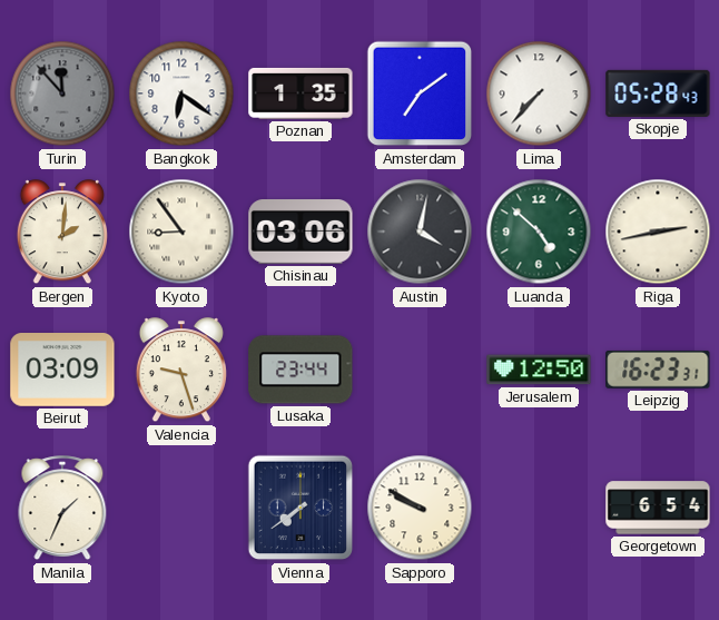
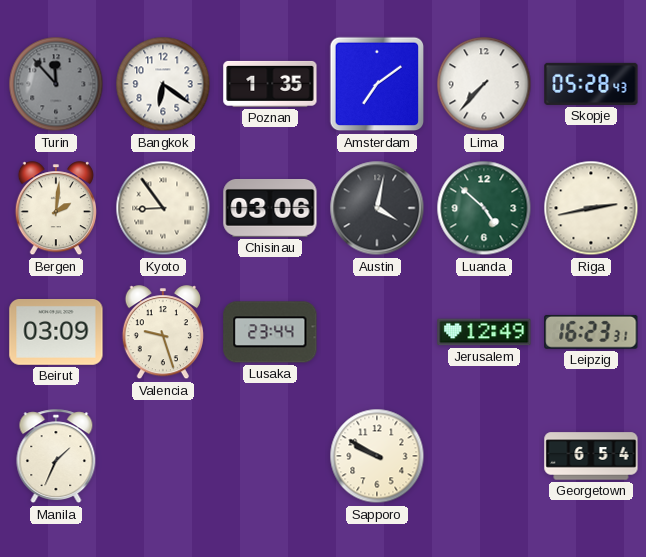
Jerusalem: 12:50 -> 12:49
Vienna: 7:39 -> none
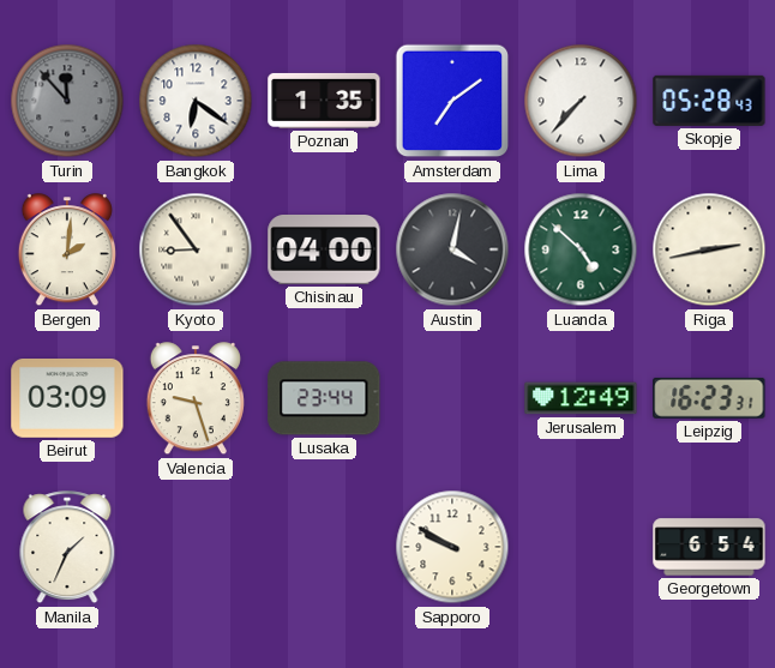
Chisinau: 03:06 -> 04:00
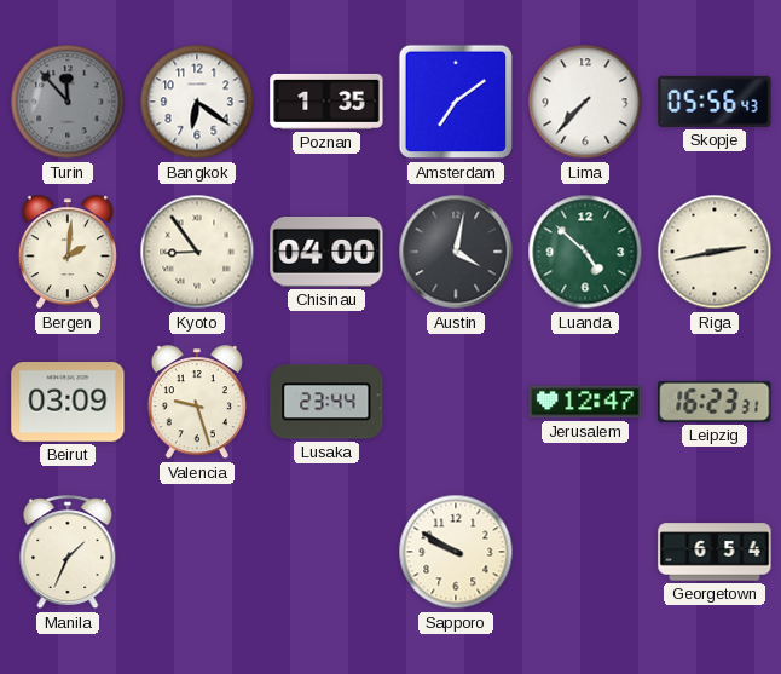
Skopje: 05:28 -> 05:56
Jerusalem: 12:49 -> 12:47
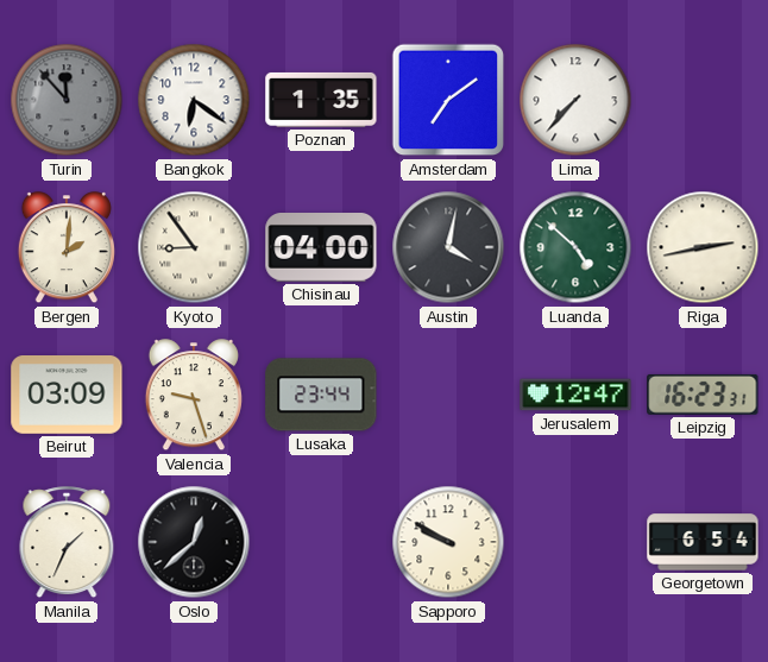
Skopje: 05:56 -> none
Oslo: none -> 12:38
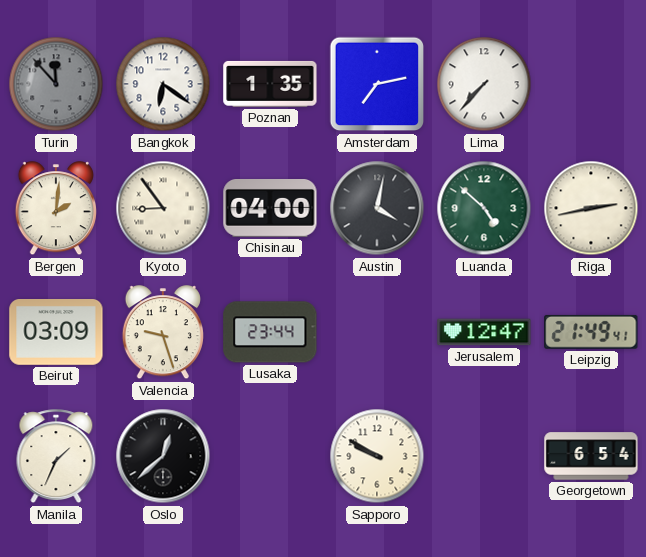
Amsterdam: 7:09 -> 7:13
Leipzig: 16:23 -> 21:49
